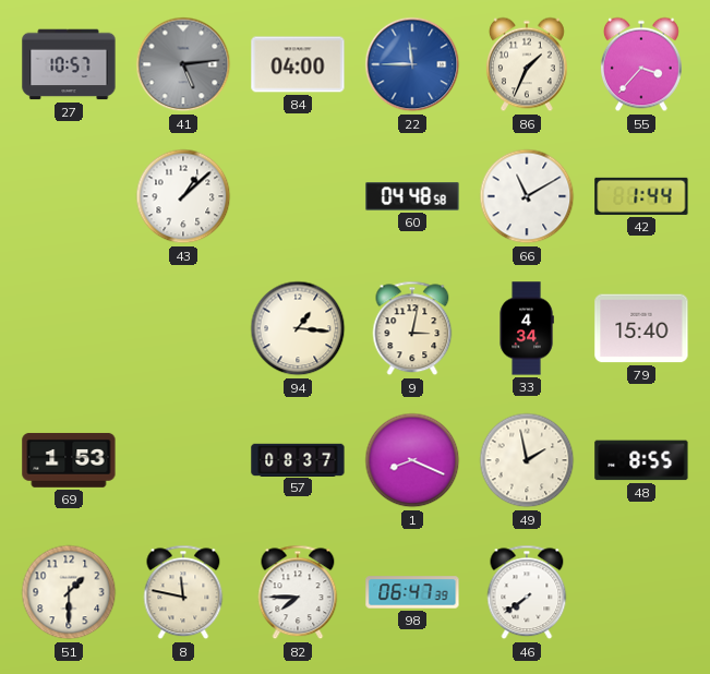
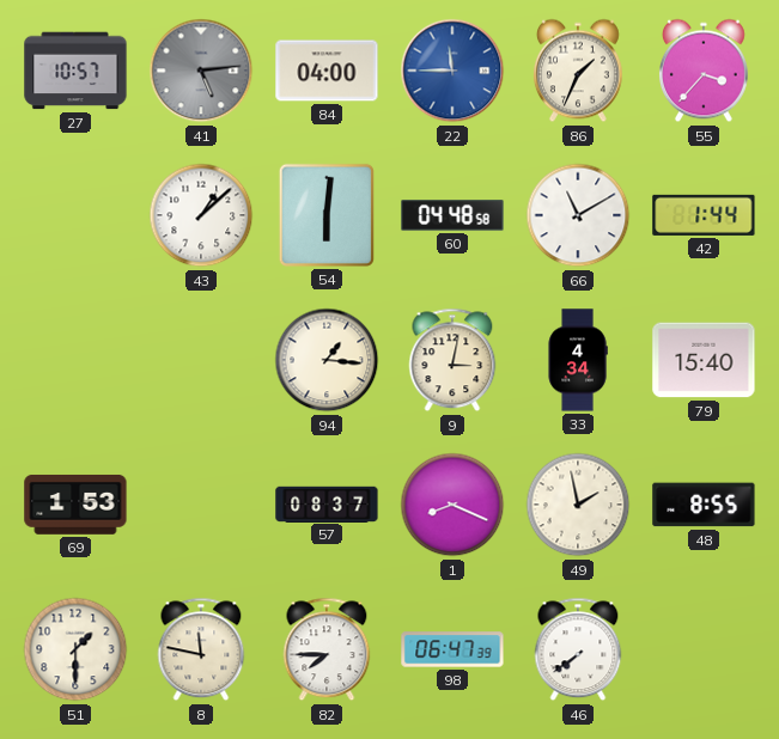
54: none -> 6:01
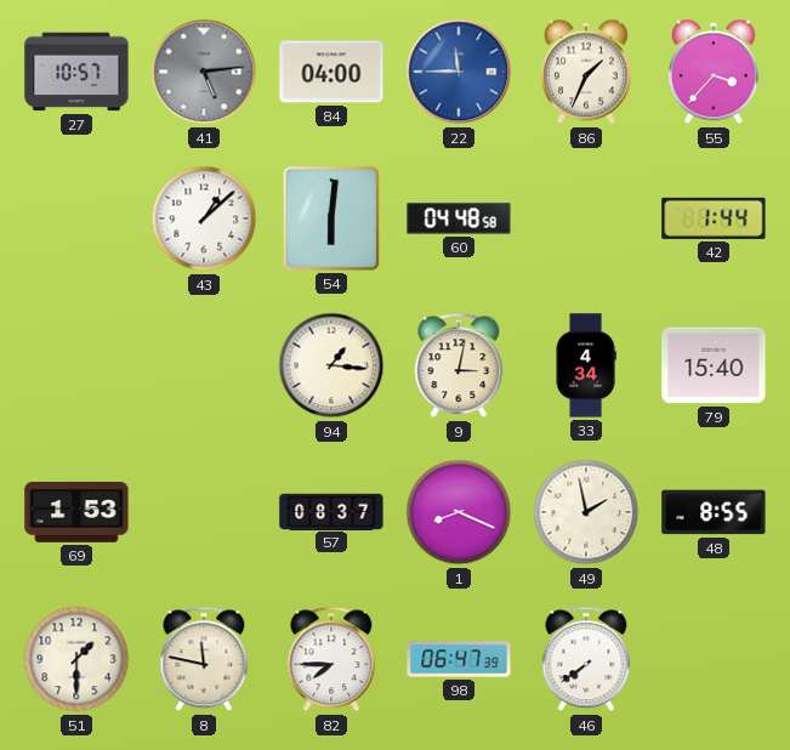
66: 11:10 -> none
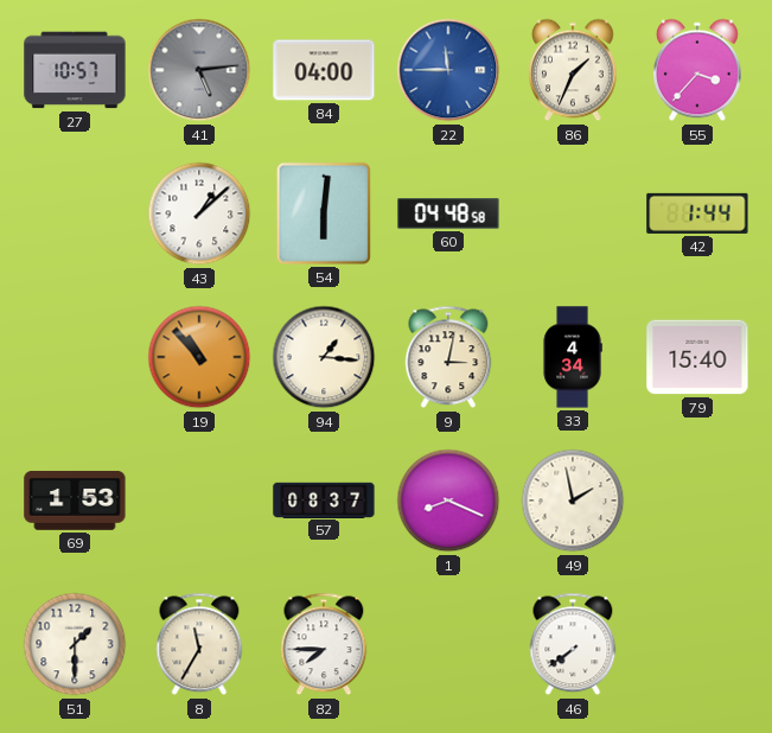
19: none -> 10:53
48: 8:55 -> none
8: 11:47 -> 11:35
98: 06:47 -> none
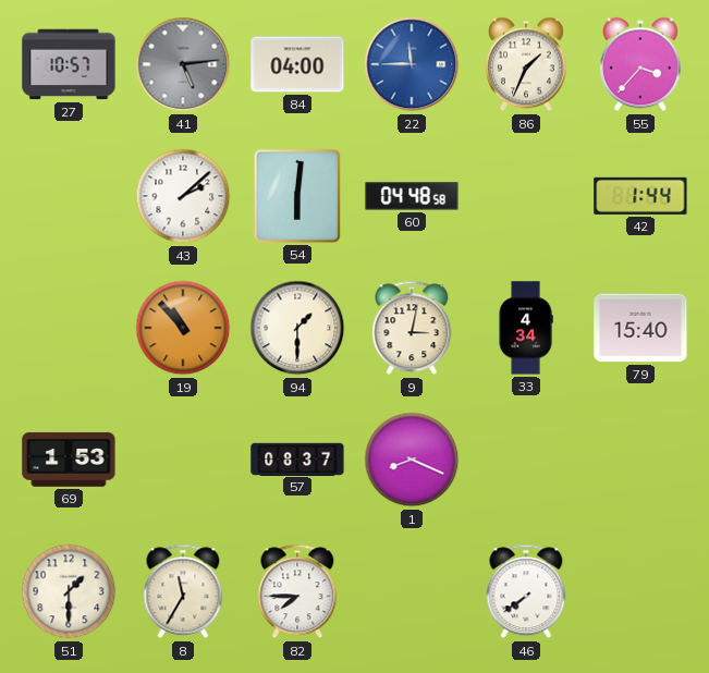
43: 1:08 -> 2:08
94: 1:16 -> 1:30
49: 1:58 -> none
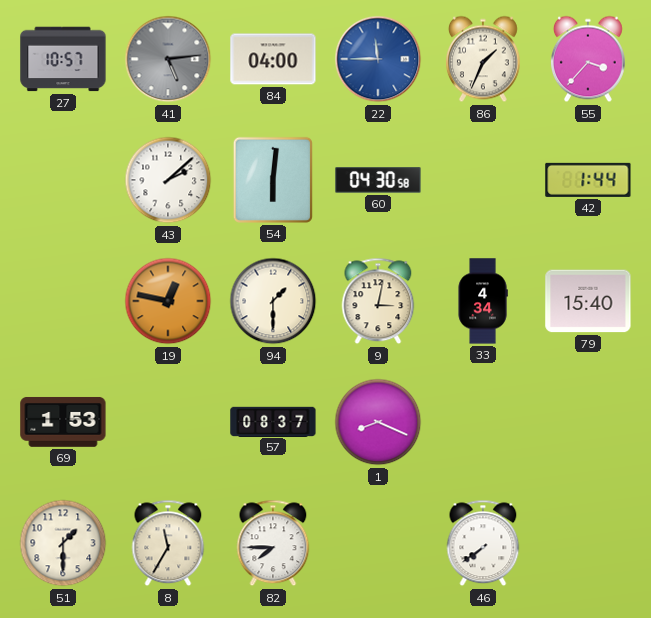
60: 04:48 -> 04:30
19: 10:53 -> 12:47
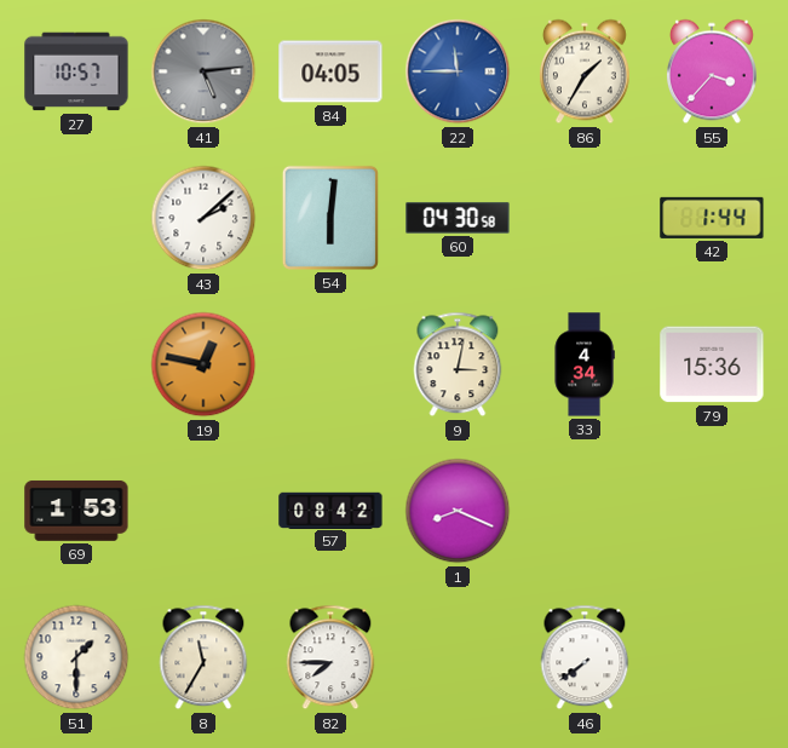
84: 04:00 -> 04:05
86: 1:34 -> 1:35
94: 1:30 -> none
79: 15:40 -> 15:36
57: 08:37 -> 08:42
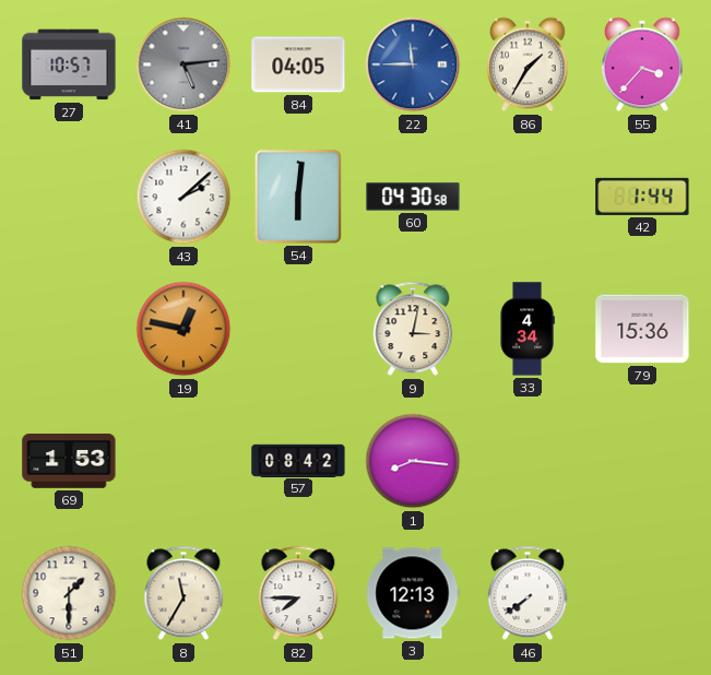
1: 8:19 -> 8:16
3: none -> 12:13
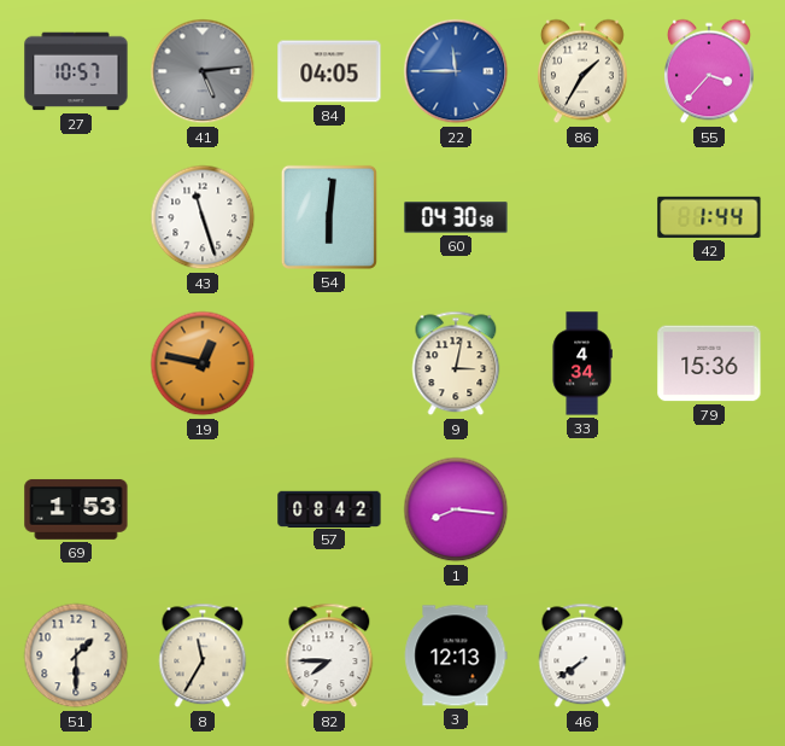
43: 2:08 -> 11:27
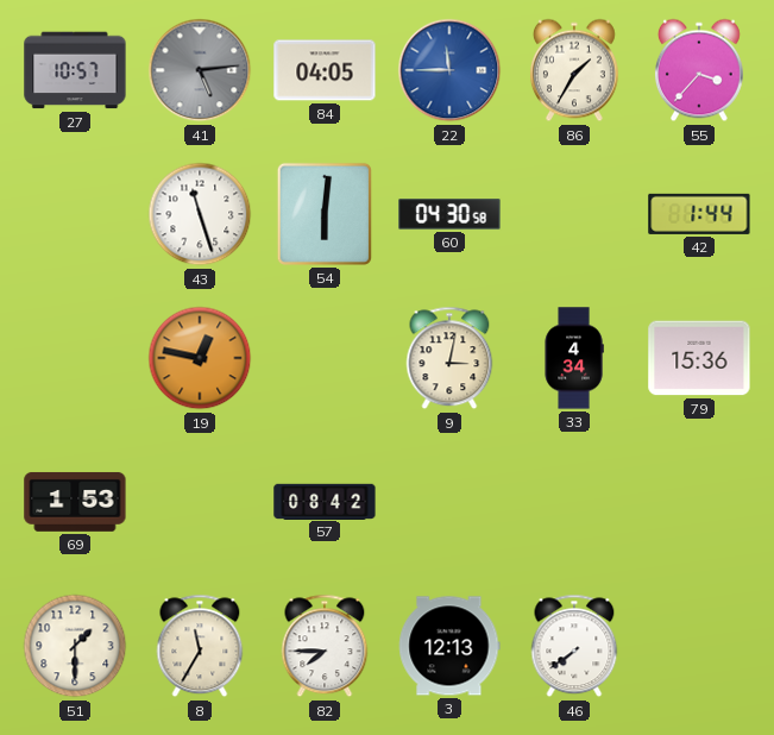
1: 8:16 -> none
